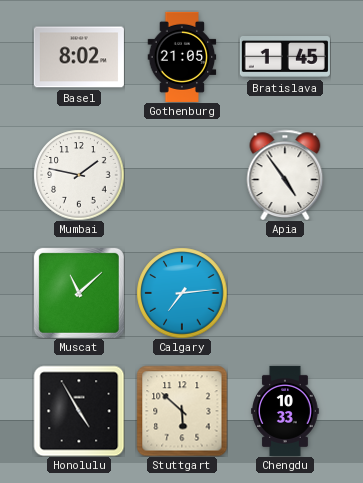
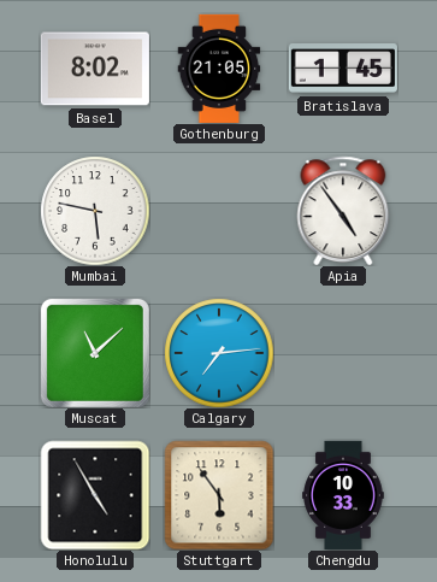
Mumbai: 1:47 -> 5:47
Stuttgart: 5:52 -> 5:54
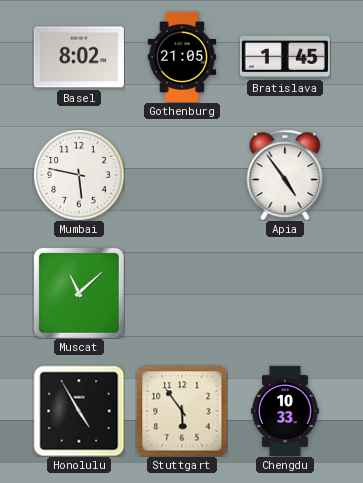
Calgary: 7:14 -> none
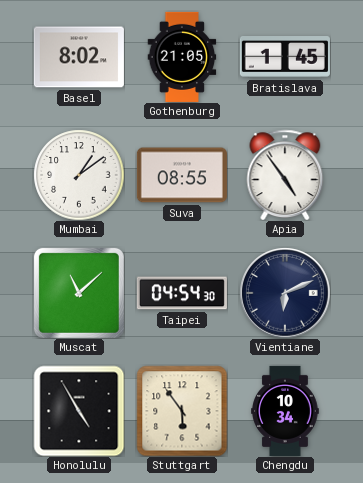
Mumbai: 5:47 -> 1:09
Suva: none -> 08:55
Taipei: none -> 04:54
Vientiane: none -> 6:11
Chengdu: 10:33 -> 10:34
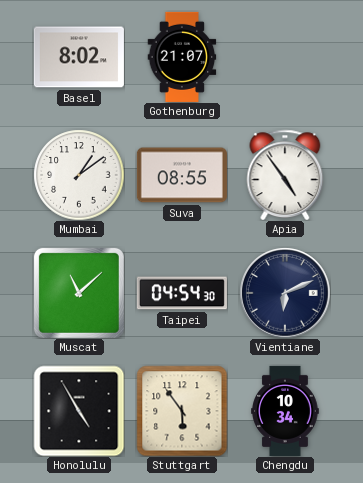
Gothenburg: 21:05 -> 21:07
Bratislava: 1:45 -> none
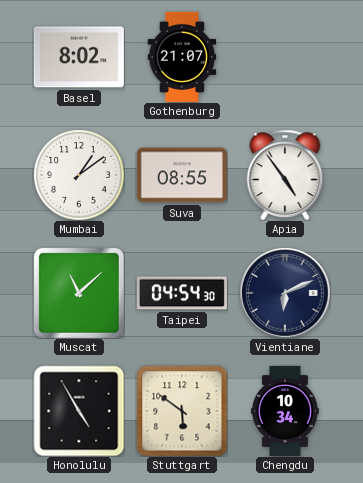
Stuttgart: 5:54 -> 5:51
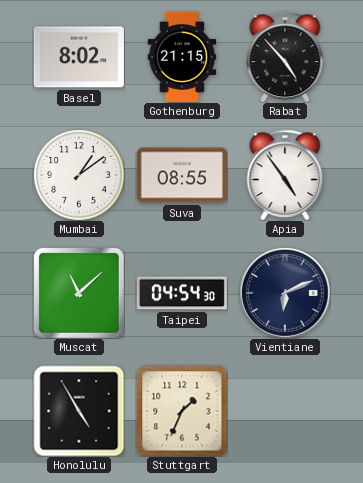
Gothenburg: 21:07 -> 21:15
Rabat: none -> 4:53
Stuttgart: 5:51 -> 1:34
Chengdu: 10:34 -> none
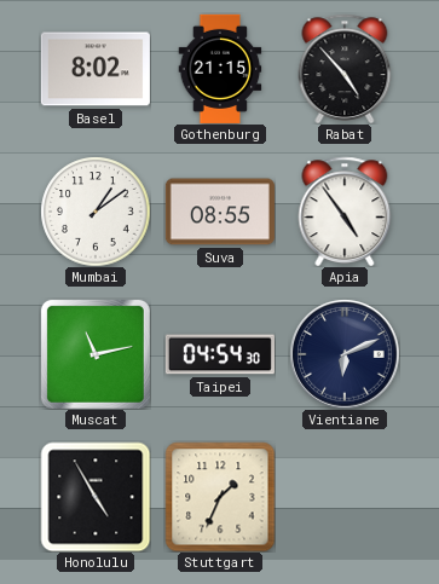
Muscat: 11:08 -> 11:13
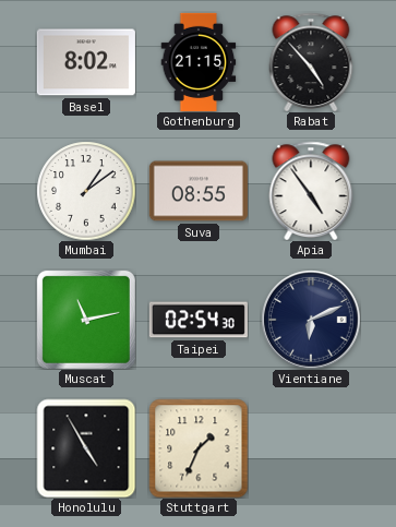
Taipei: 04:54 -> 02:54
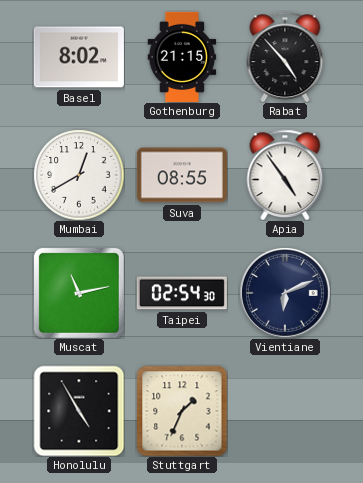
Mumbai: 1:09 -> 12:40
